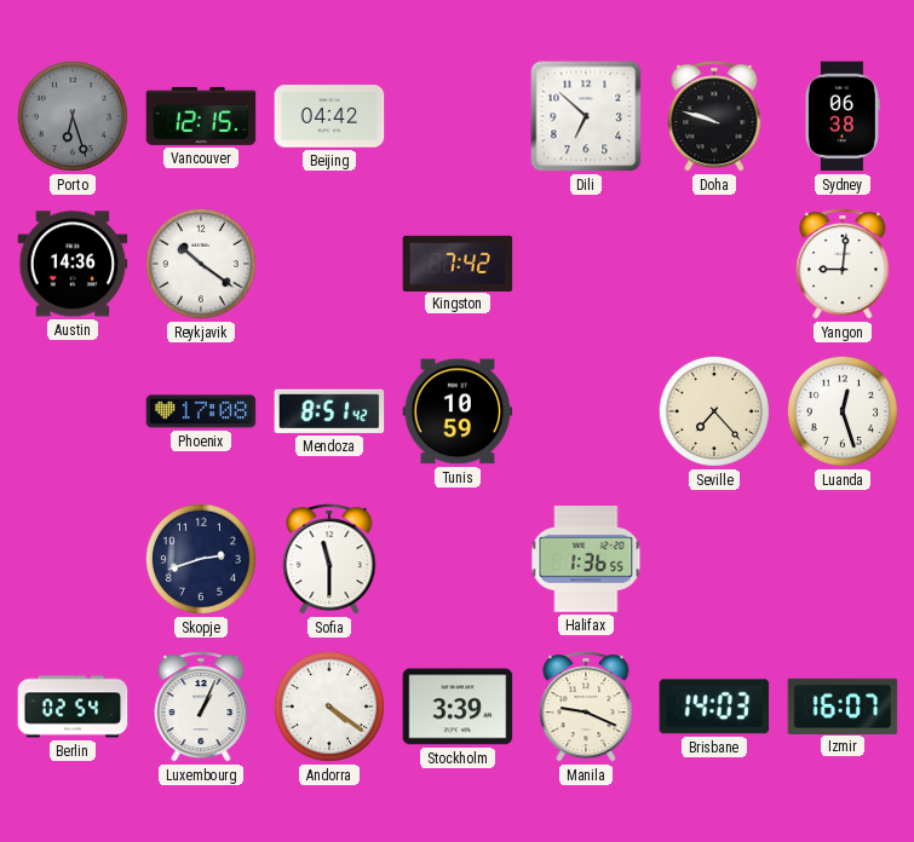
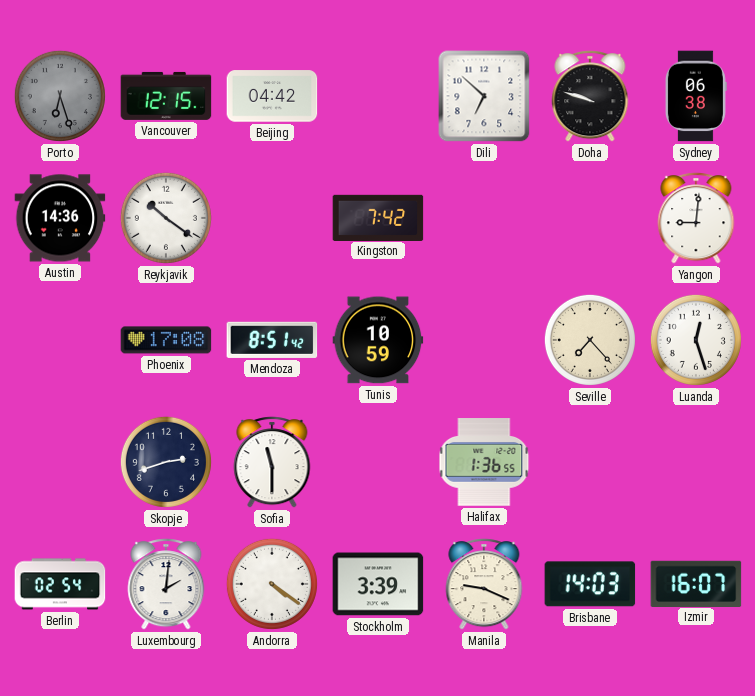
Luxembourg: 1:04 -> 2:01
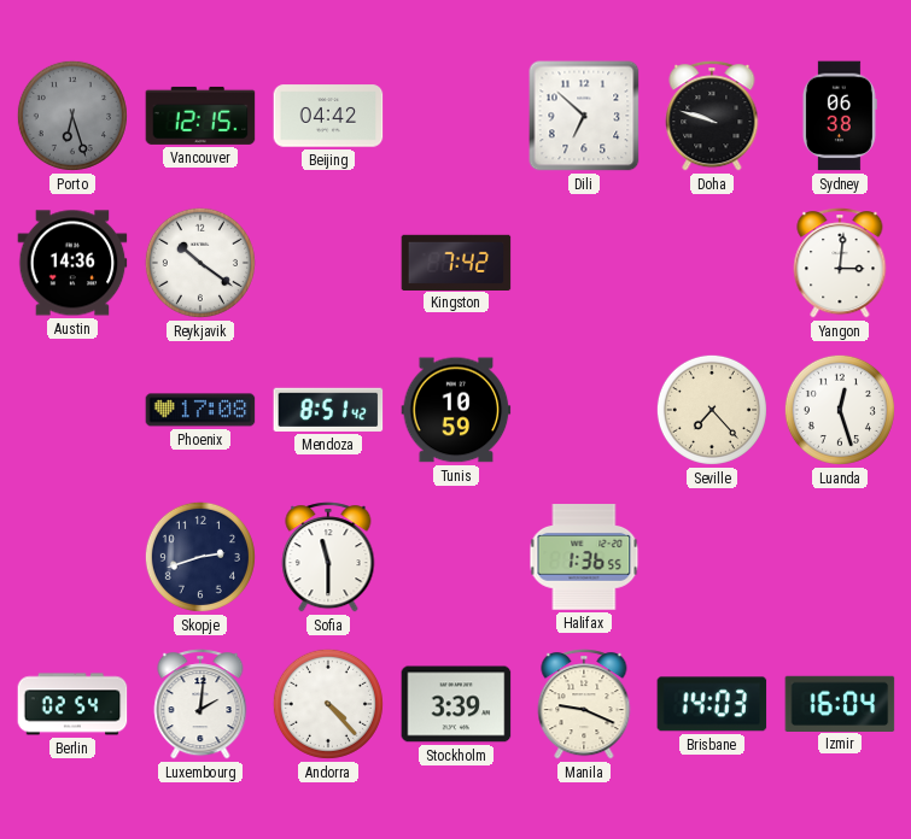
Yangon: 9:01 -> 3:01
Andorra: 4:21 -> 4:23
Izmir: 16:07 -> 16:04
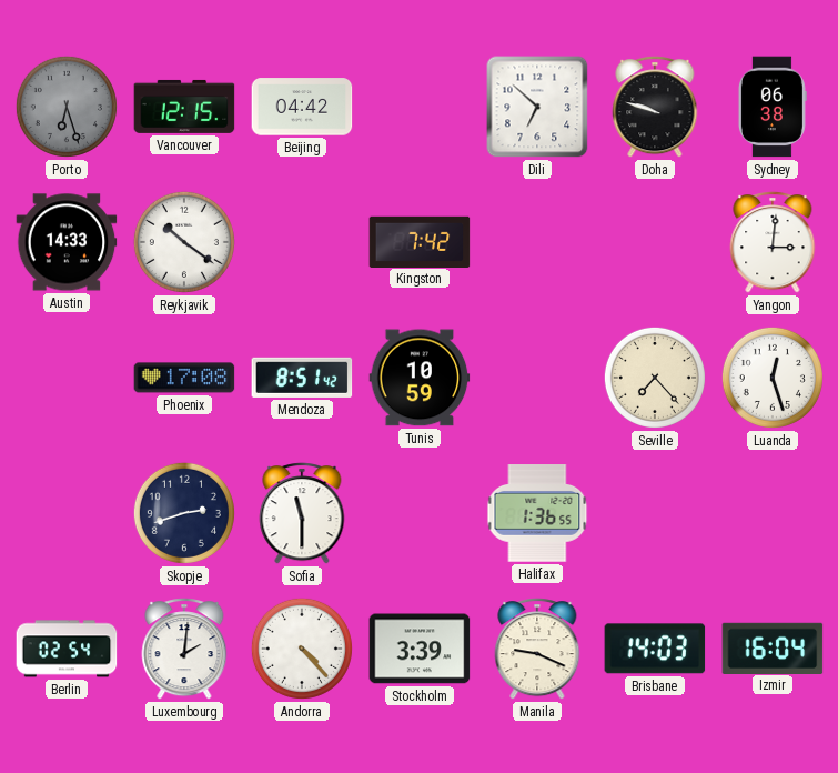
Austin: 14:36 -> 14:33
